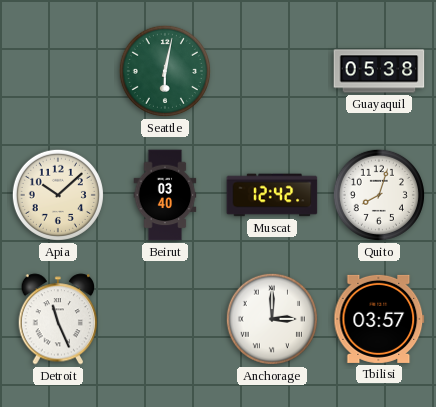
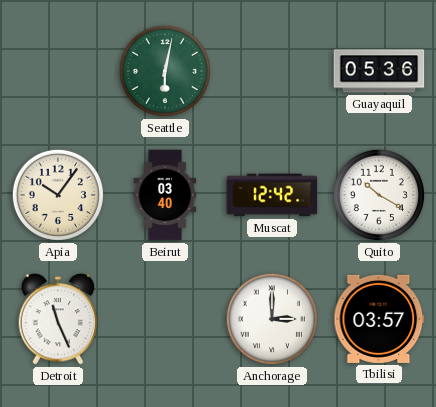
Guayaquil: 05:38 -> 05:36
Apia: 10:08 -> 10:06
Quito: 8:03 -> 10:20
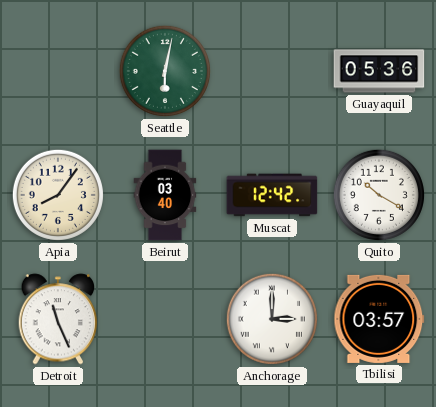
Apia: 10:06 -> 8:06
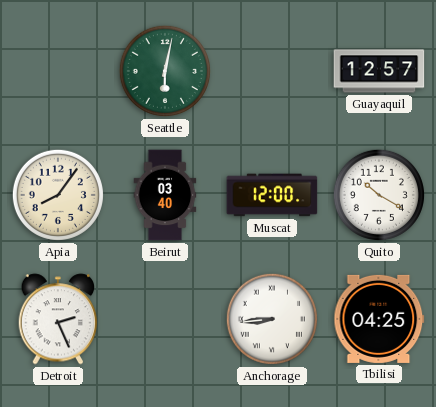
Guayaquil: 05:36 -> 12:57
Muscat: 12:42 -> 12:00
Detroit: 11:26 -> 2:26
Anchorage: 3:00 -> 8:44
Tbilisi: 03:57 -> 04:25
